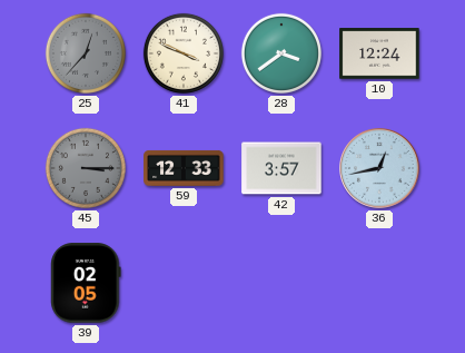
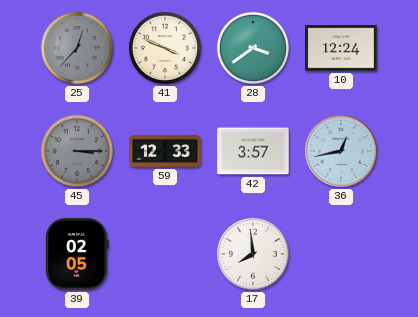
17: none -> 7:59
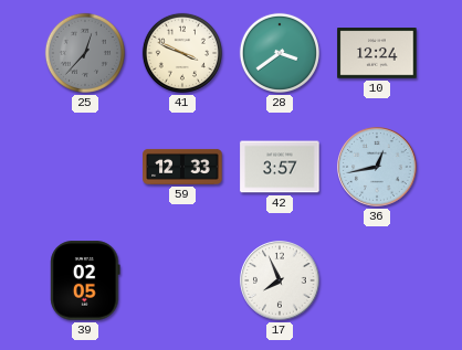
45: 3:15 -> none
17: 7:59 -> 7:56
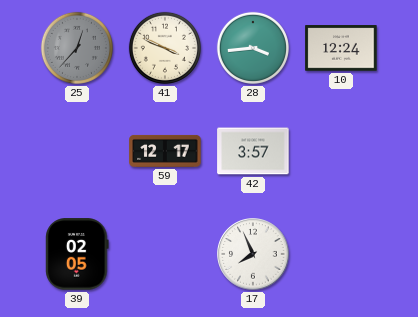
28: 3:39 -> 3:44
59: 12:33 -> 12:17
36: 12:43 -> none
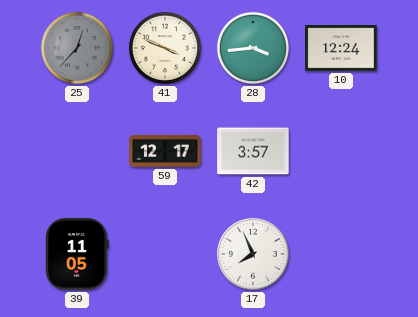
39: 02:05 -> 11:05
